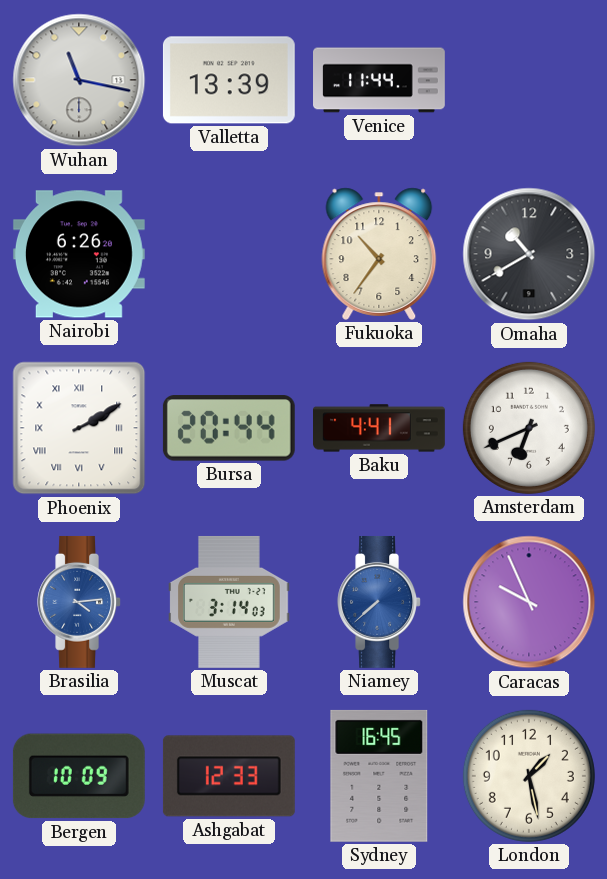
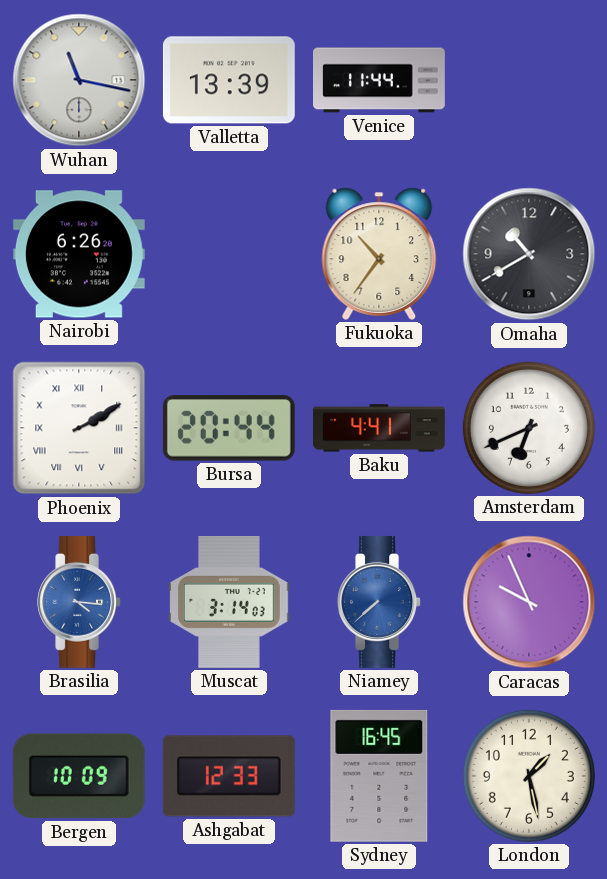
Brasilia: 4:14 -> 4:16
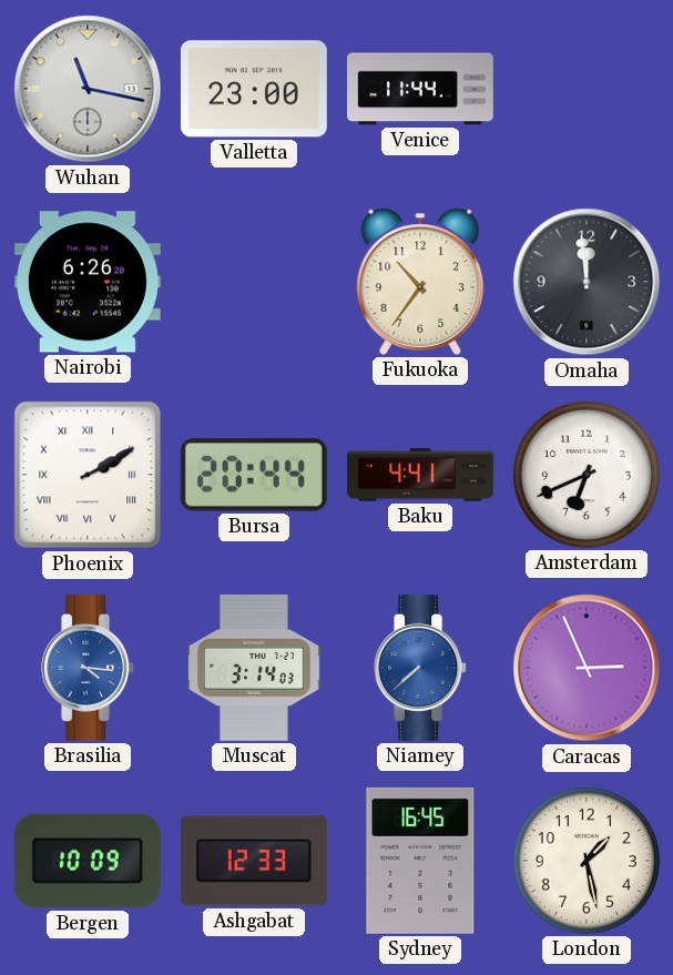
Valletta: 13:39 -> 23:00
Omaha: 10:40 -> 11:59
Caracas: 9:56 -> 2:56
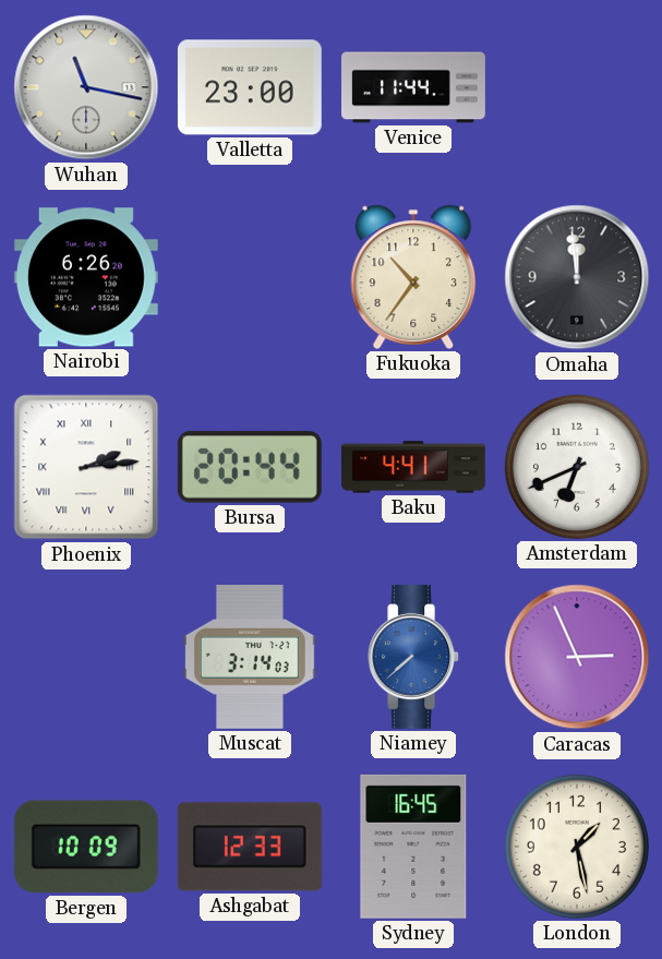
Phoenix: 2:10 -> 2:14
Brasilia: 4:16 -> none
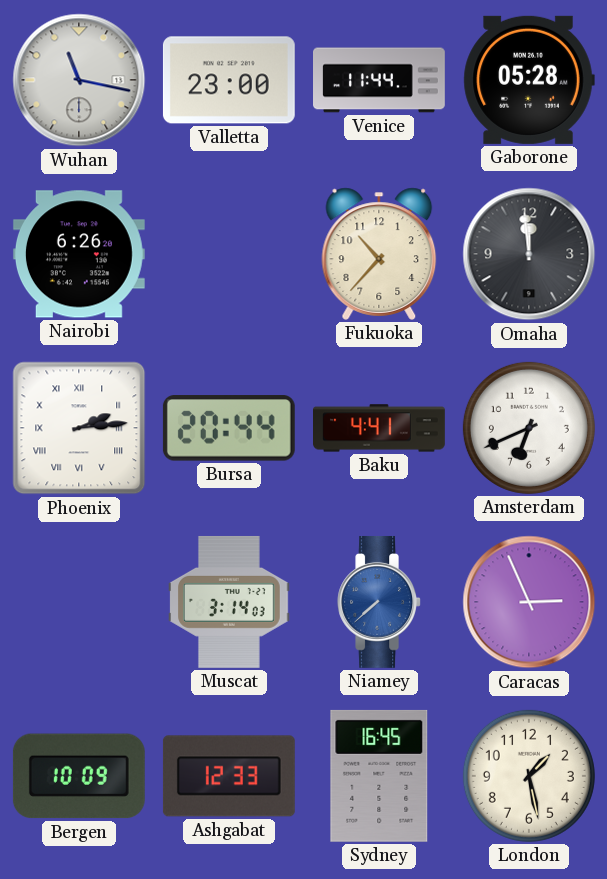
Gaborone: none -> 05:28
Fukuoka: 10:36 -> 10:37
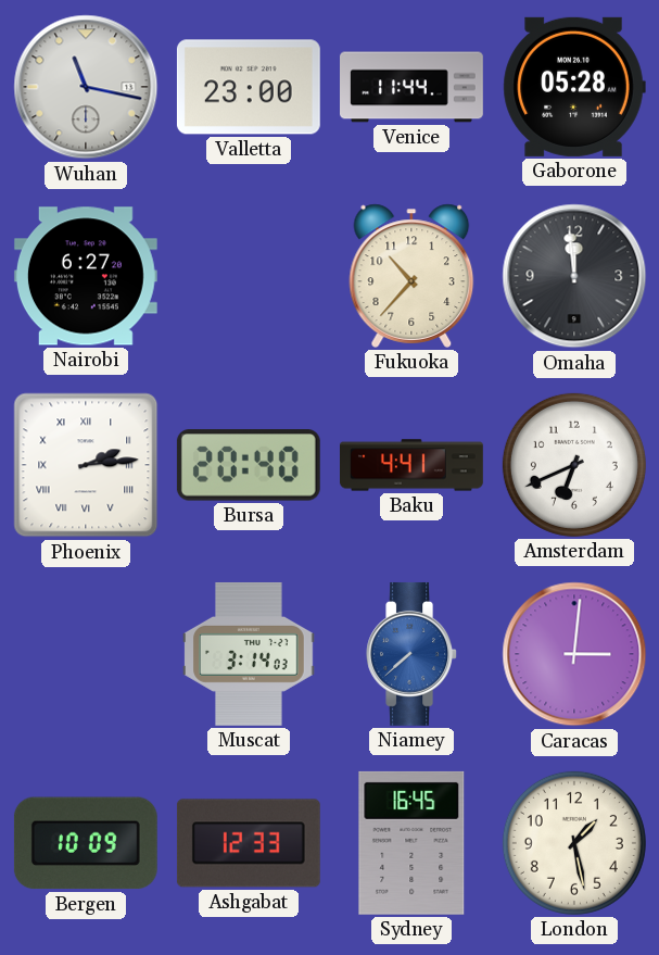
Nairobi: 6:26 -> 6:27
Bursa: 20:44 -> 20:40
Caracas: 2:56 -> 3:01
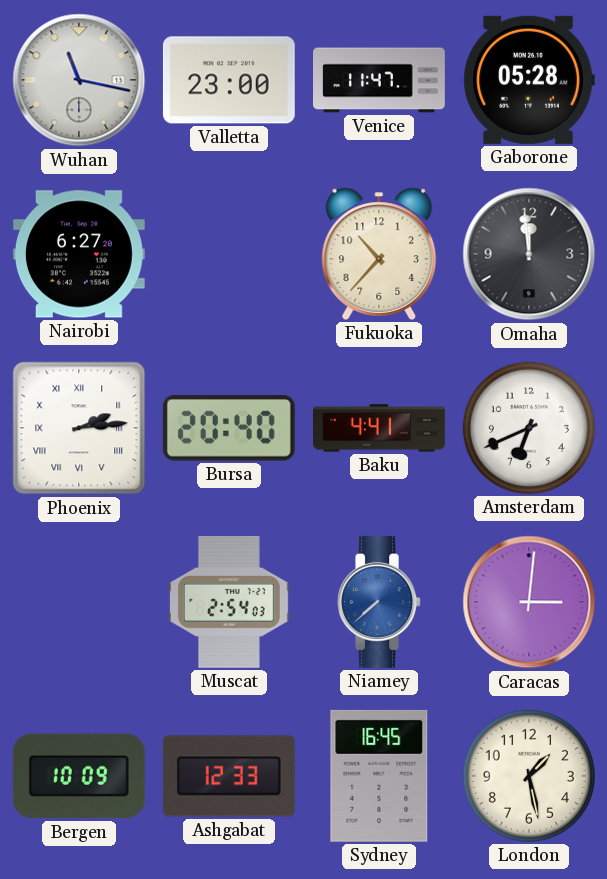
Venice: 11:44 -> 11:47
Muscat: 3:14 -> 2:54
